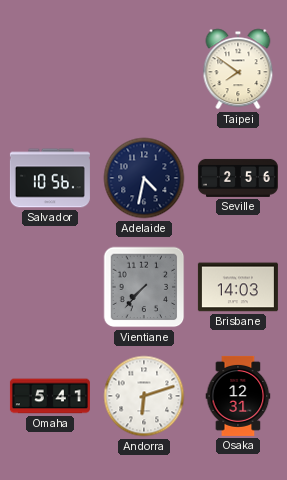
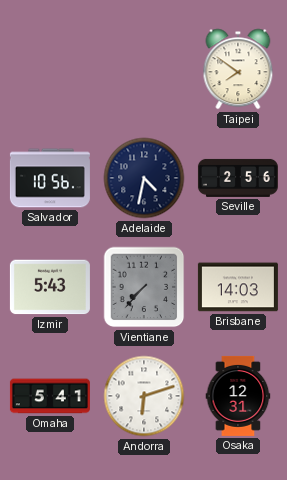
Izmir: none -> 5:43
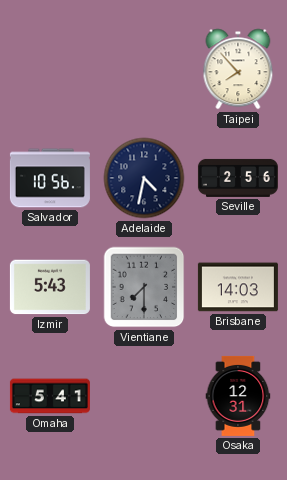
Taipei: 7:51 -> 7:53
Vientiane: 7:37 -> 7:30
Andorra: 6:12 -> none
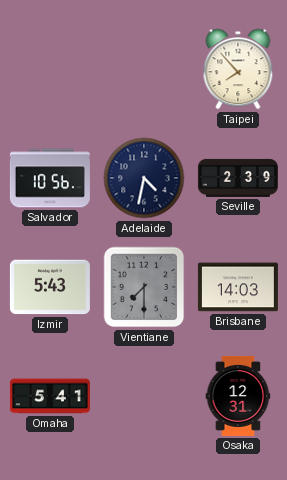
Seville: 2:56 -> 2:39
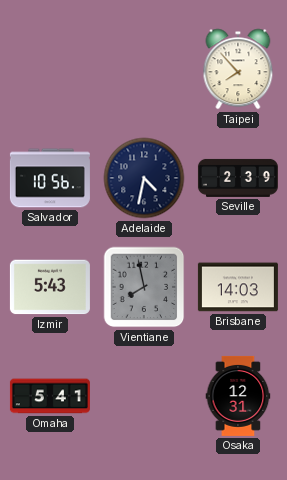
Vientiane: 7:30 -> 7:58
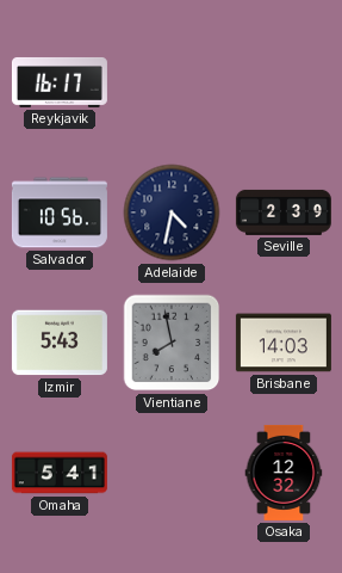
Reykjavik: none -> 16:17
Taipei: 7:53 -> none
Osaka: 12:31 -> 12:32
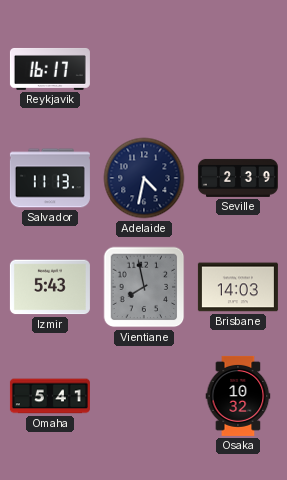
Salvador: 10:56 -> 11:13
Osaka: 12:32 -> 10:32
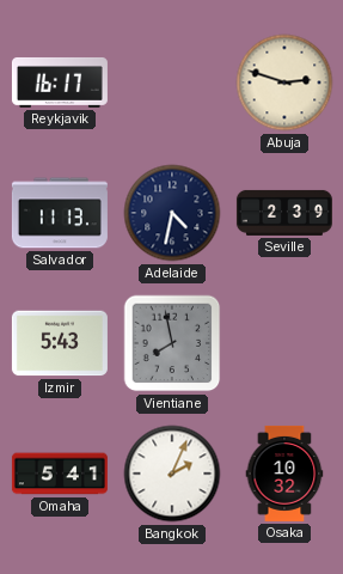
Abuja: none -> 2:48
Brisbane: 14:03 -> none
Bangkok: none -> 2:04
